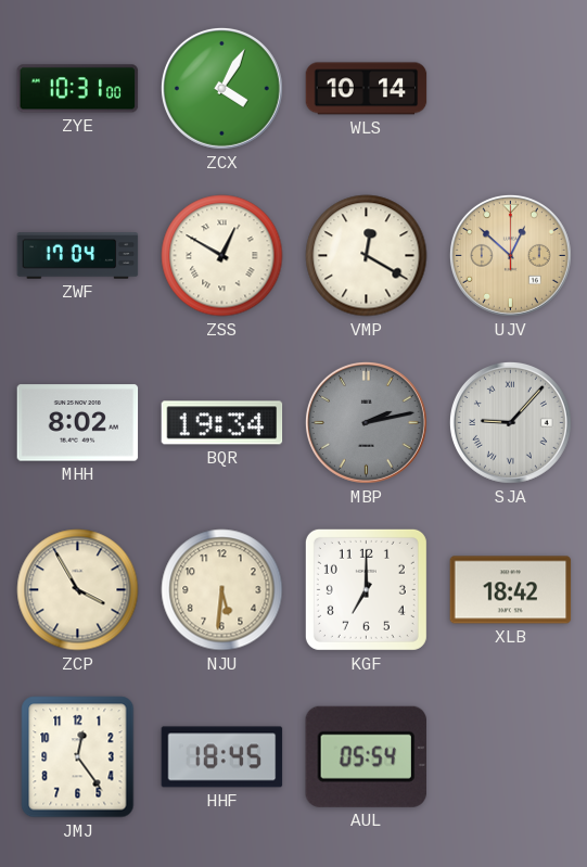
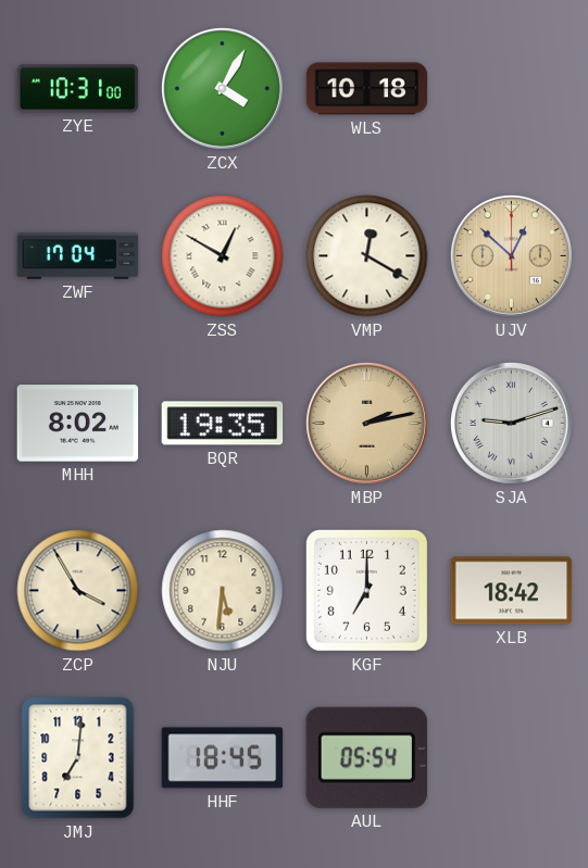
WLS: 10:14 -> 10:18
BQR: 19:34 -> 19:35
MBP dial: grey -> champagne
SJA: 9:07 -> 9:12
JMJ: 12:24 -> 7:01
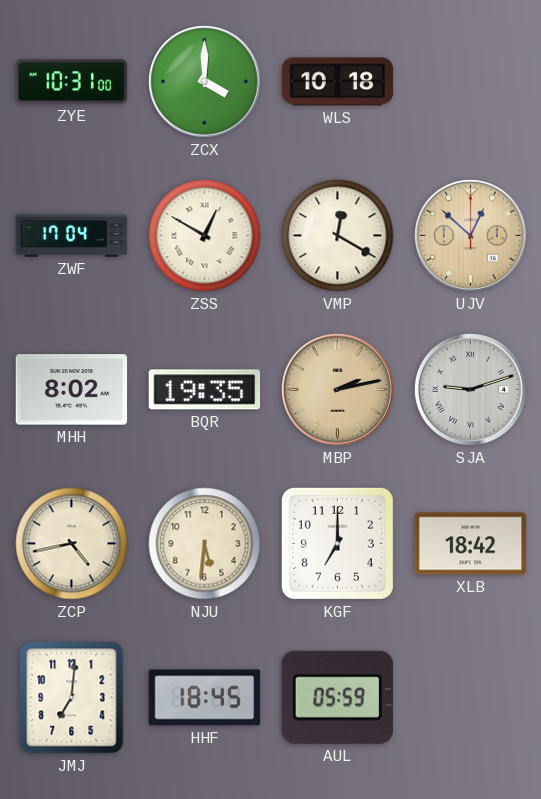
ZCX: 4:05 -> 4:00
ZCP: 3:55 -> 4:43
AUL: 05:54 -> 05:59
